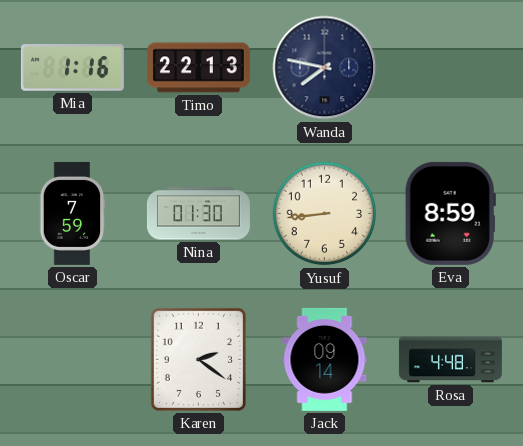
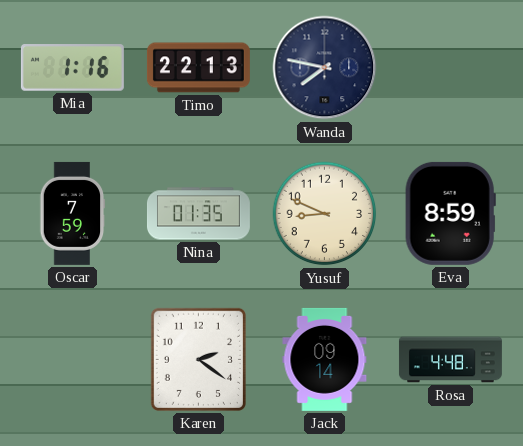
Nina: 01:30 -> 01:35
Yusuf: 8:44 -> 8:49
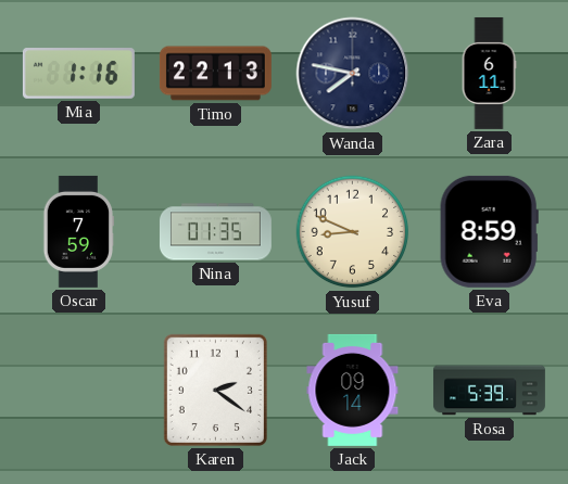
Zara: none -> 6:11
Rosa: 4:48 -> 5:39
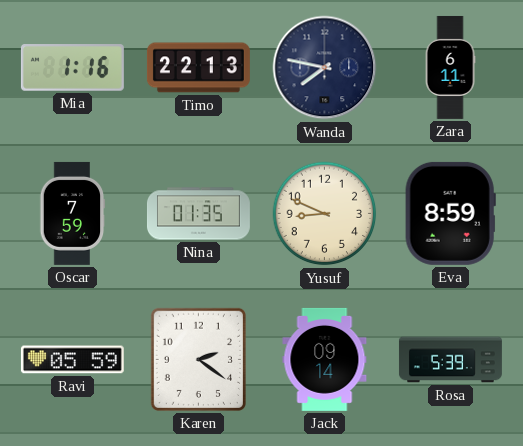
Ravi: none -> 05:59
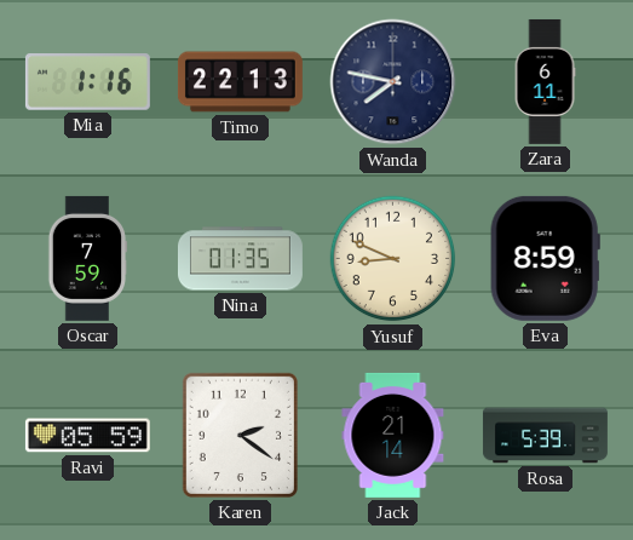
Jack: 09:14 -> 21:14
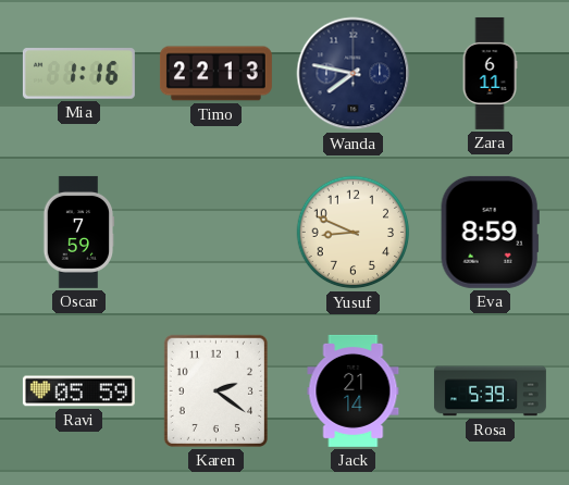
Nina: 01:35 -> none
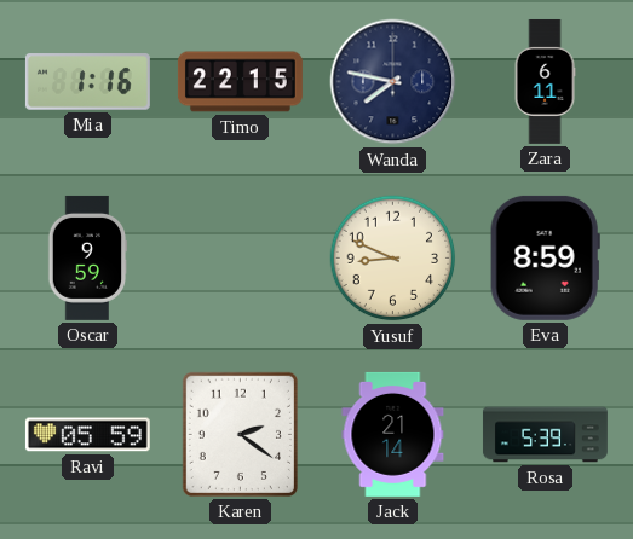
Timo: 22:13 -> 22:15
Oscar: 7:59 -> 9:59
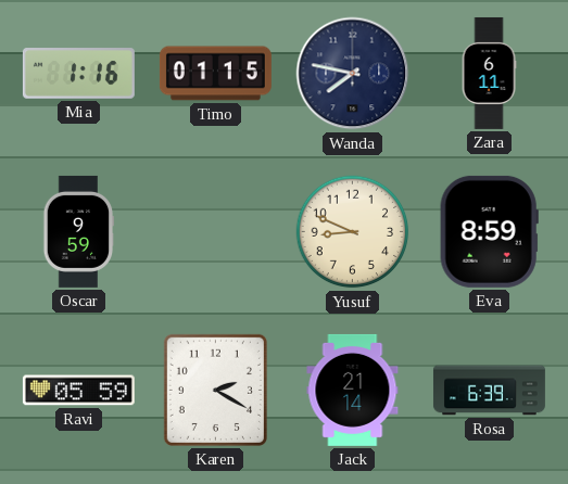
Timo: 22:15 -> 01:15
Karen: 2:21 -> 2:20
Rosa: 5:39 -> 6:39
